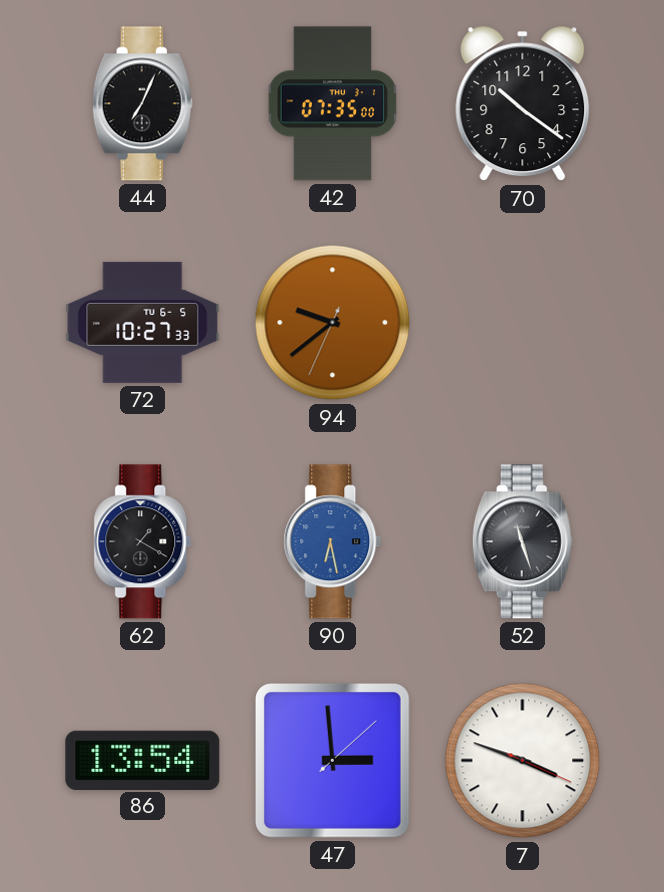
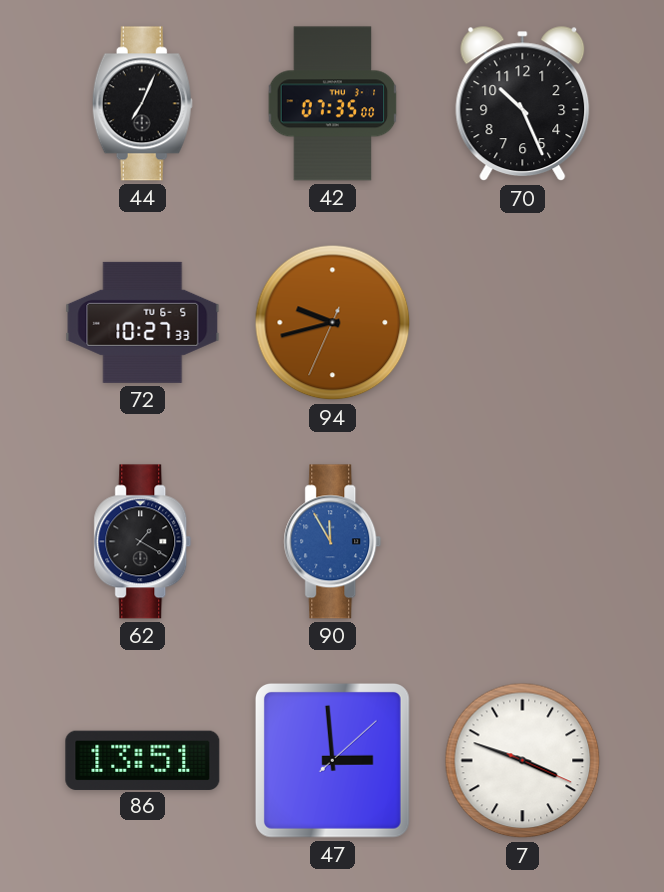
70: 10:21 -> 10:26
94: 9:38 -> 9:42
90: 6:28 -> 11:55
52: 11:27 -> none
86: 13:54 -> 13:51
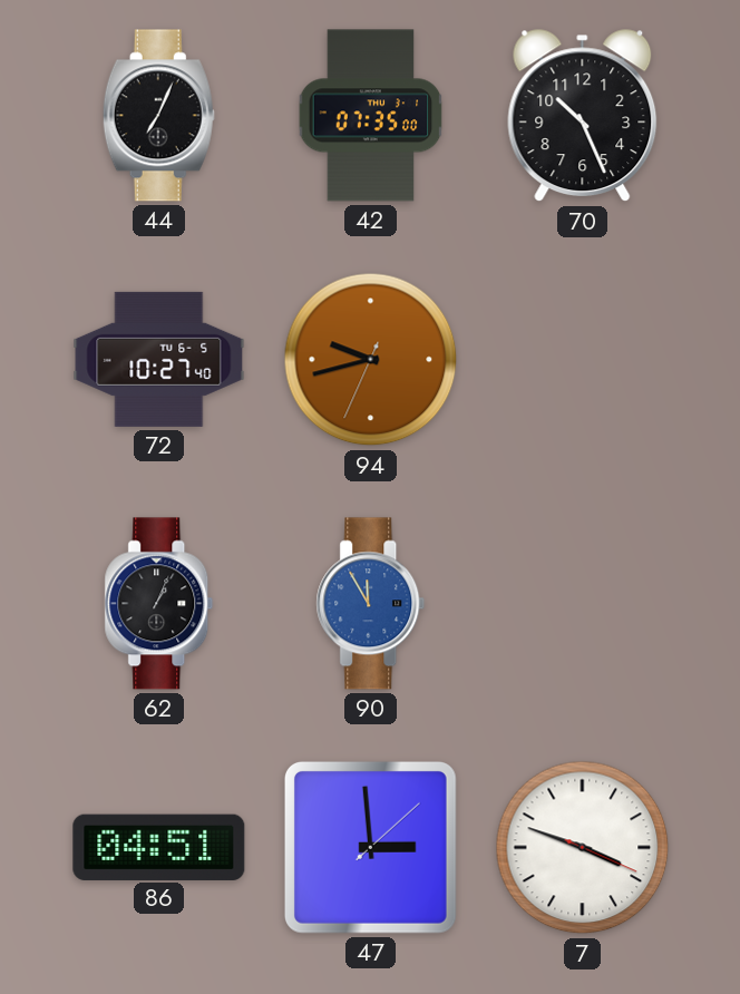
72: 10:27:33 -> 10:27:40
62: 1:20 -> 1:04
86: 13:51 -> 04:51
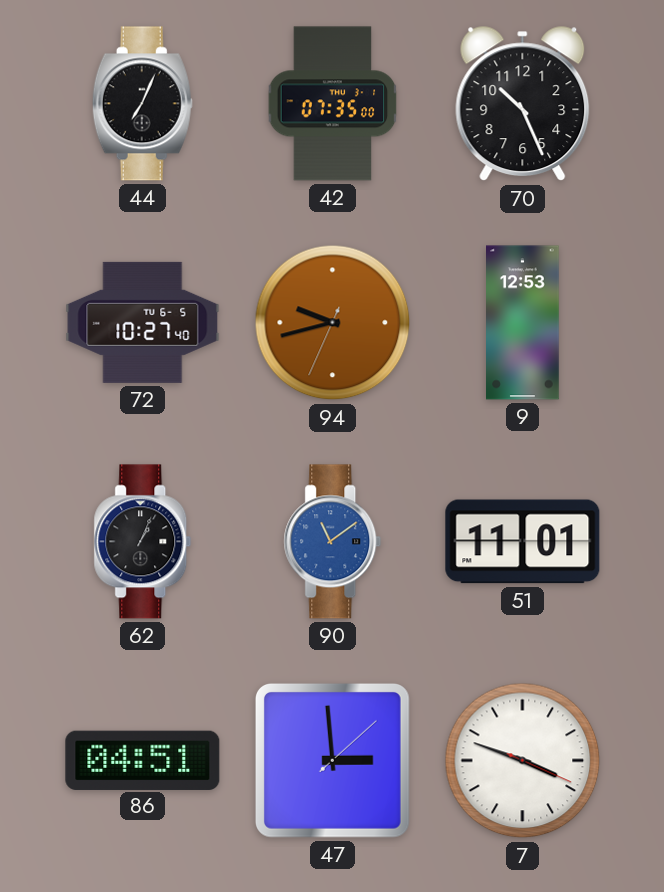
9: none -> 12:53
90: 11:55 -> 11:09
51: none -> 11:01
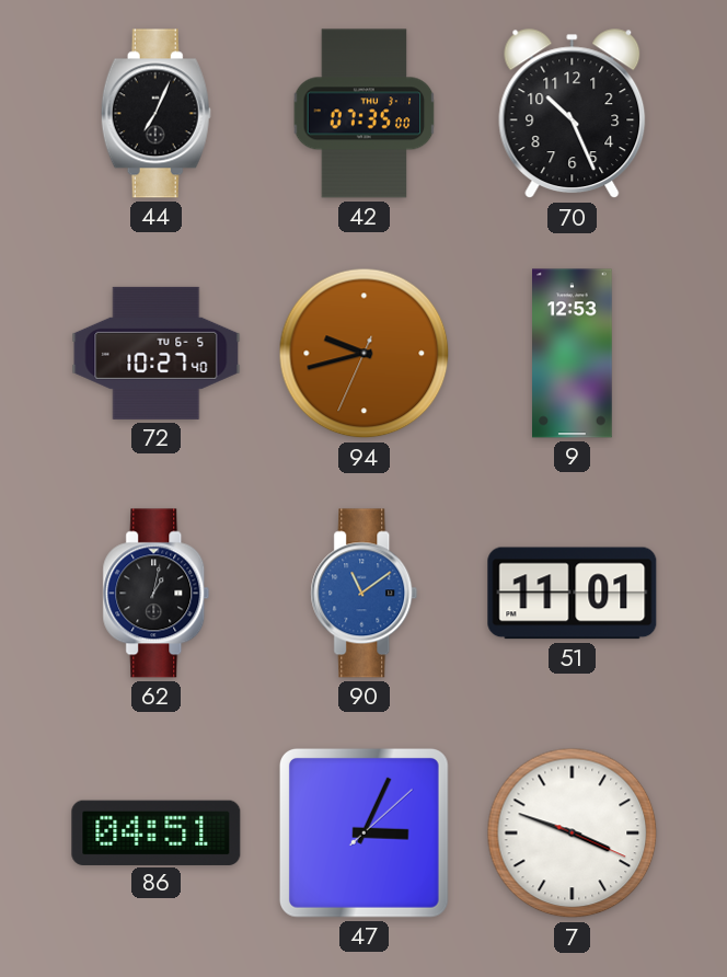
62: 1:04 -> 1:02
47: 2:59 -> 3:04
